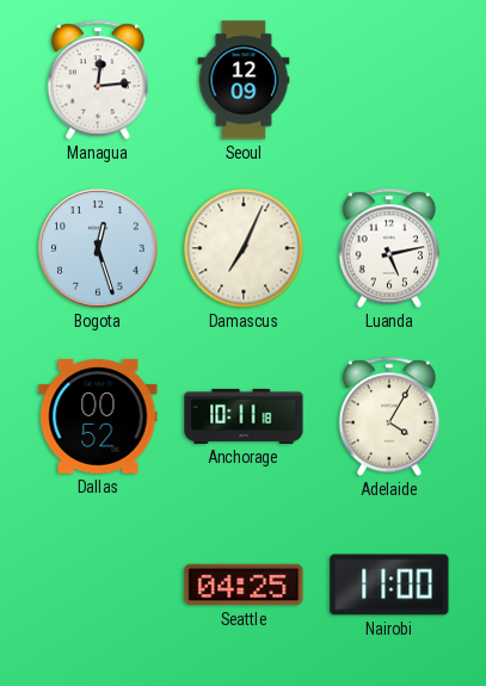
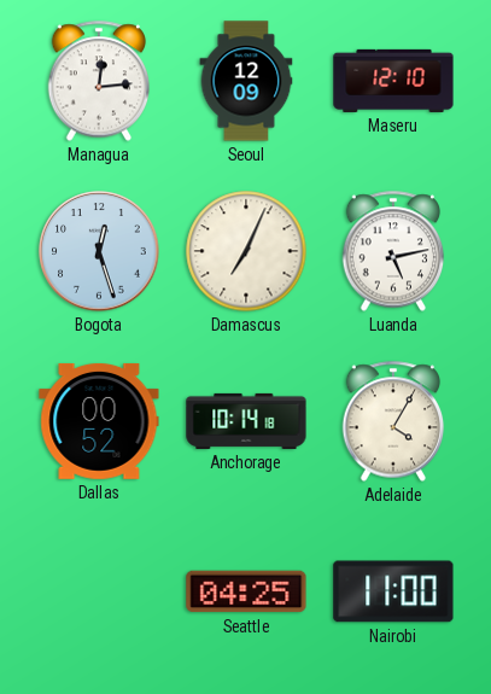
Maseru: none -> 12:10
Anchorage: 10:11 -> 10:14
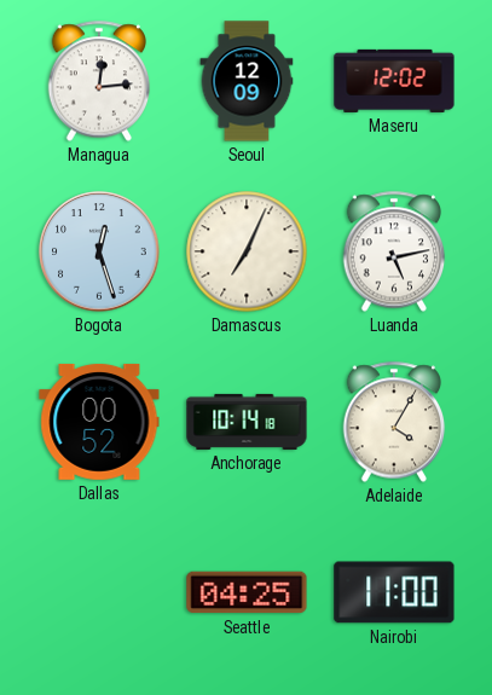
Maseru: 12:10 -> 12:02
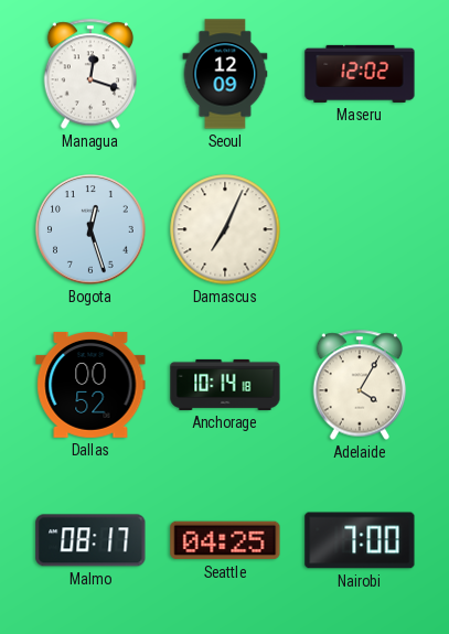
Managua: 12:14 -> 12:18
Luanda: 5:13 -> none
Malmo: none -> 08:17
Nairobi: 11:00 -> 7:00
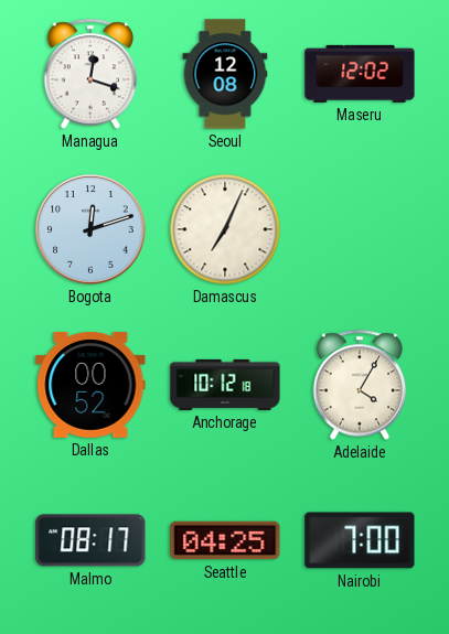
Seoul: 12:09 -> 12:08
Bogota: 12:27 -> 12:12
Anchorage: 10:14 -> 10:12
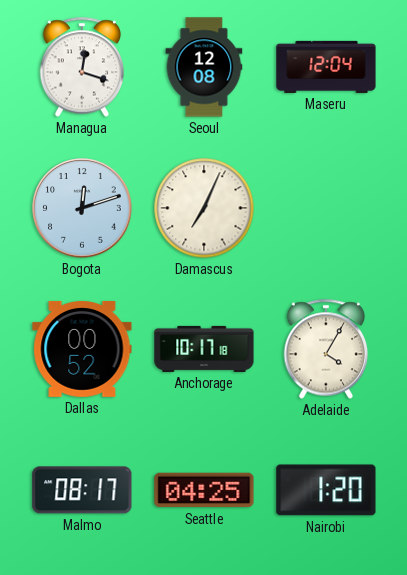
Maseru: 12:02 -> 12:04
Anchorage: 10:12 -> 10:17
Nairobi: 7:00 -> 1:20
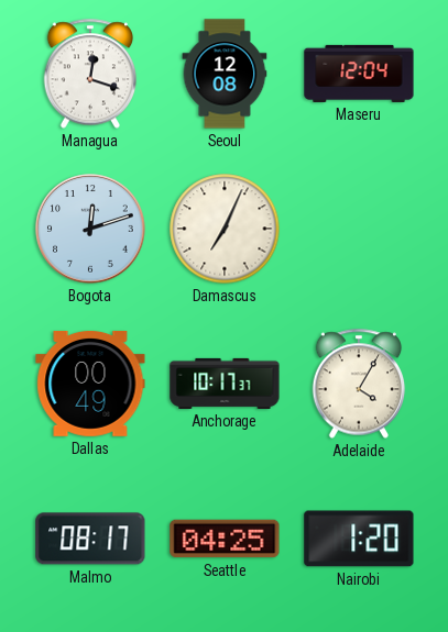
Dallas: 00:52 -> 00:49
Anchorage: 10:17:18 -> 10:17:37
